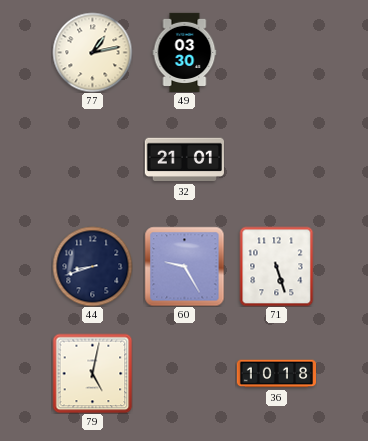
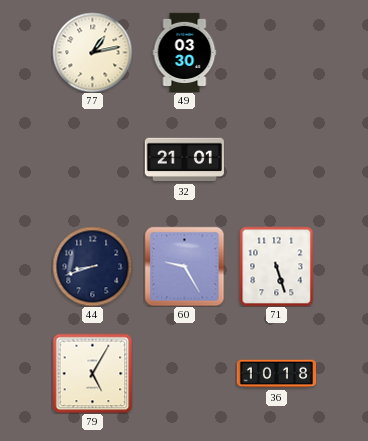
79: 5:02 -> 5:05
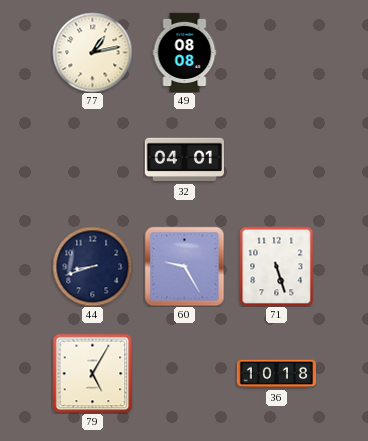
49: 03:30 -> 08:08
32: 21:01 -> 04:01
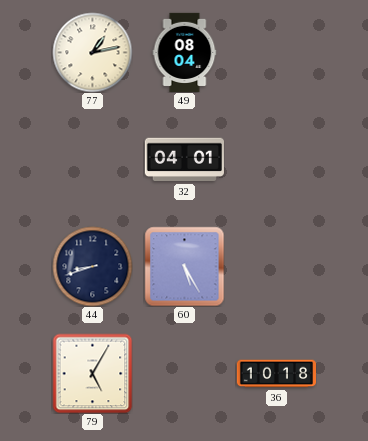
49: 08:08 -> 08:04
60: 9:25 -> 5:25
71: 5:27 -> none
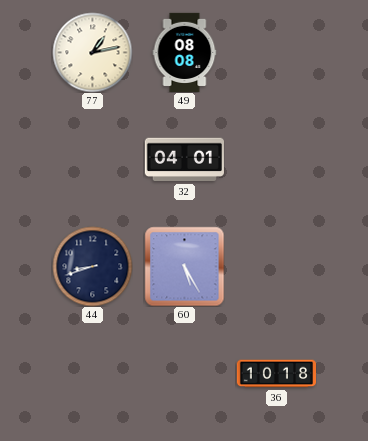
49: 08:04 -> 08:08
79: 5:05 -> none
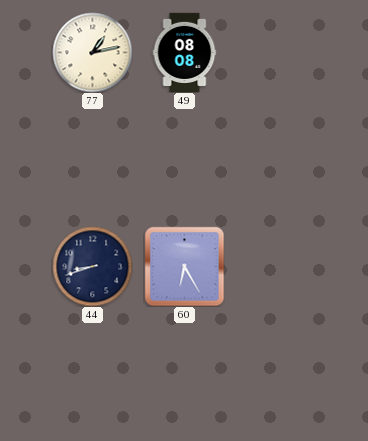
32: 04:01 -> none
60: 5:25 -> 6:25
36: 10:18 -> none
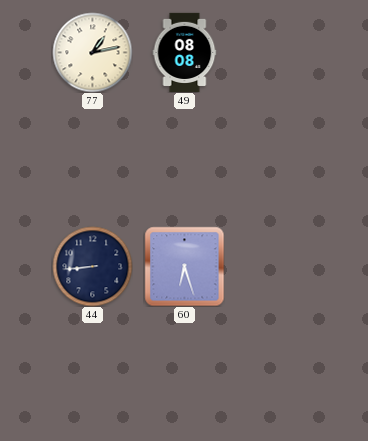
44: 8:42 -> 8:44
60: 6:25 -> 6:27
